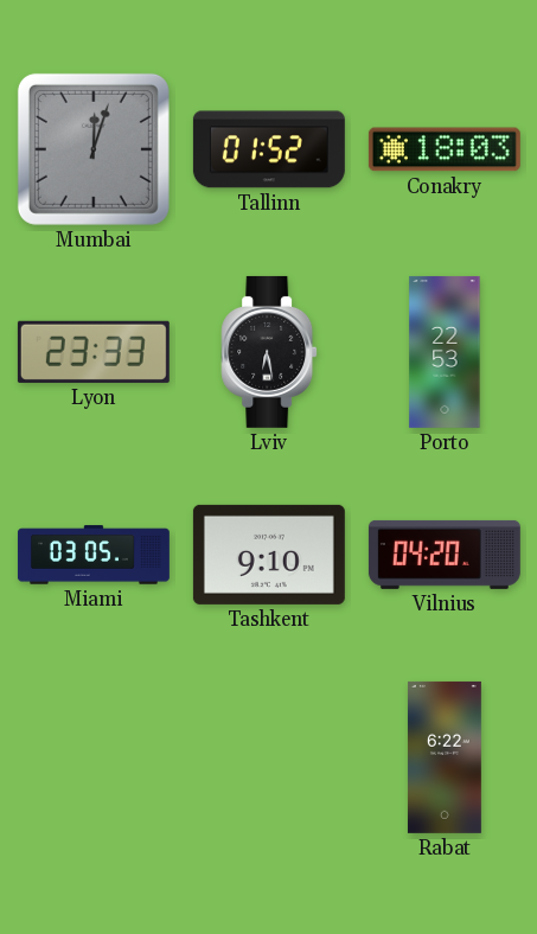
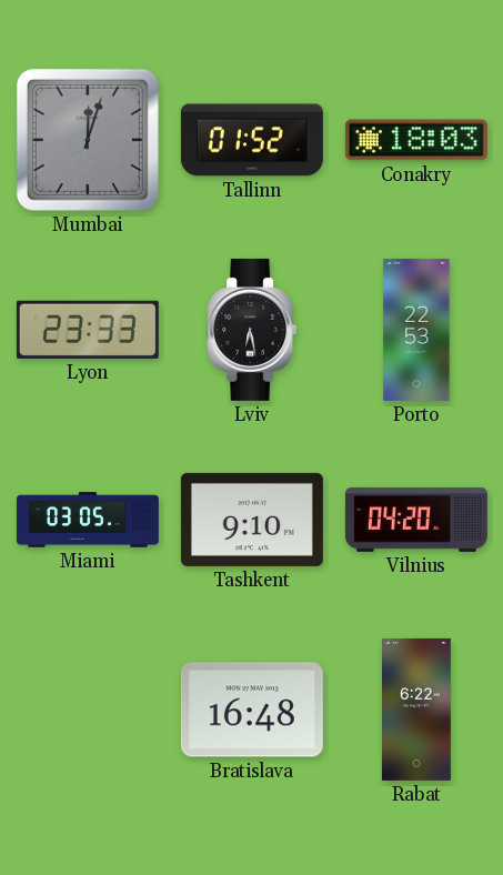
Bratislava: none -> 16:48
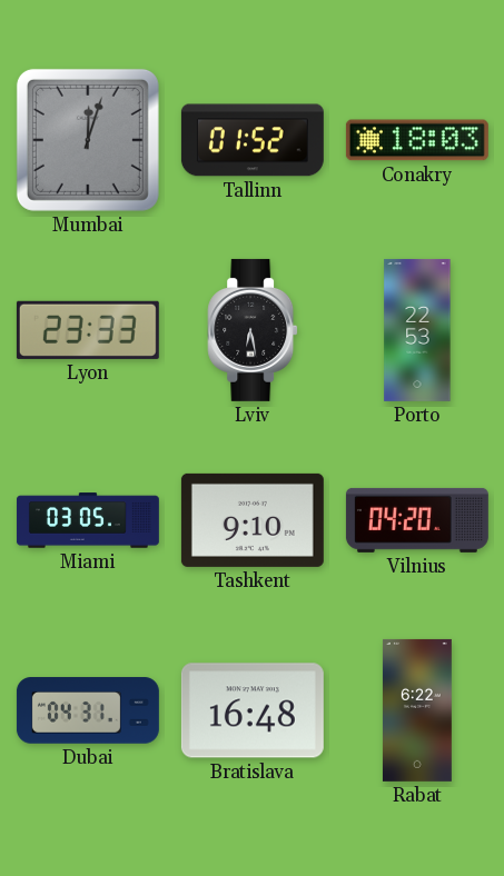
Dubai: none -> 04:31
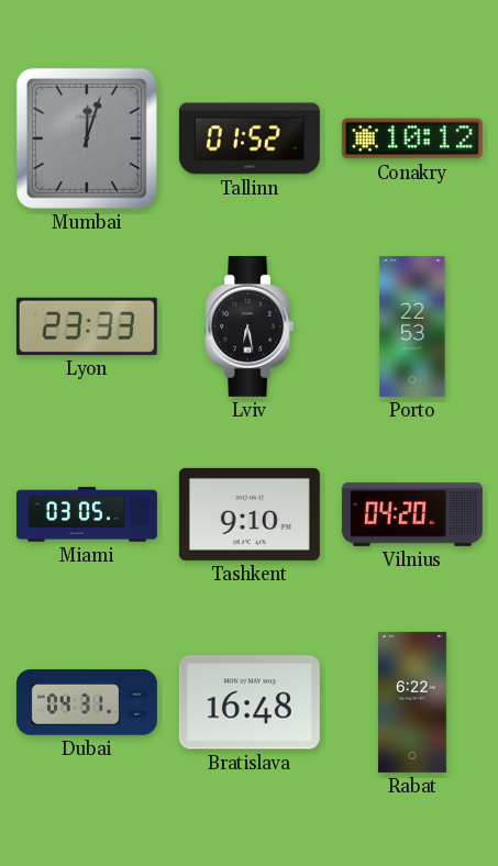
Conakry: 18:03 -> 10:12
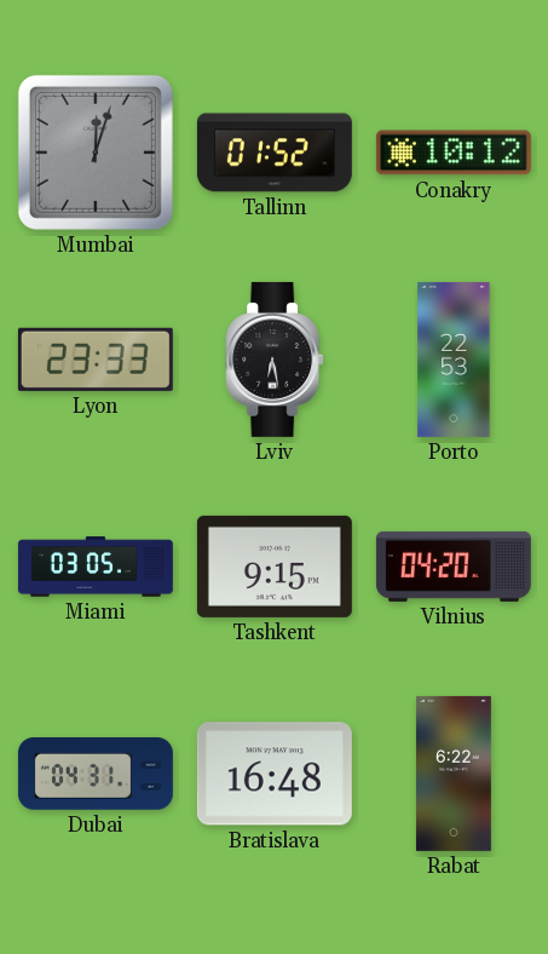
Tashkent: 9:10 -> 9:15
